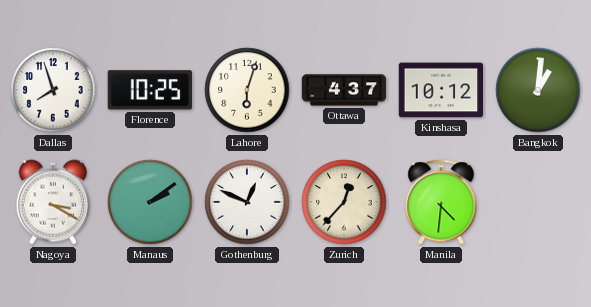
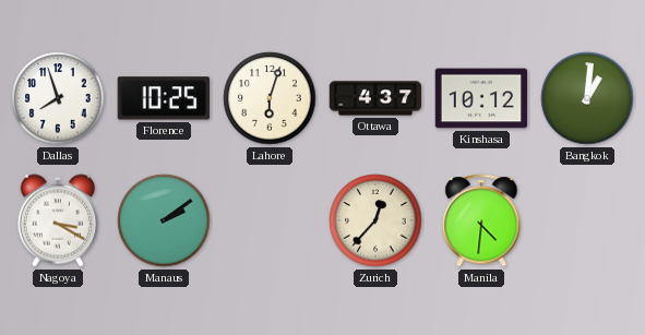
Gothenburg: 12:49 -> none
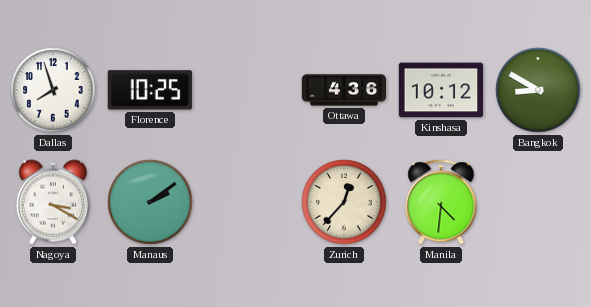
Lahore: 6:03 -> none
Ottawa: 4:37 -> 4:36
Bangkok: 1:01 -> 8:50
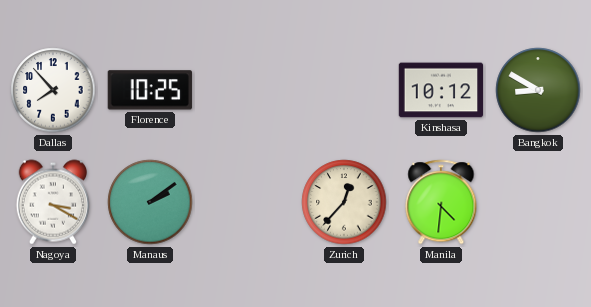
Dallas: 7:57 -> 7:53
Ottawa: 4:36 -> none
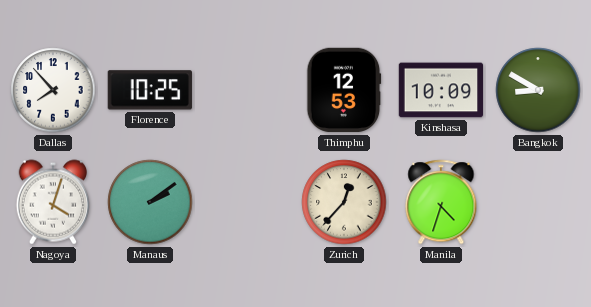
Thimphu: none -> 12:53
Kinshasa: 10:12 -> 10:09
Nagoya: 3:20 -> 4:03
Manila: 4:31 -> 4:33
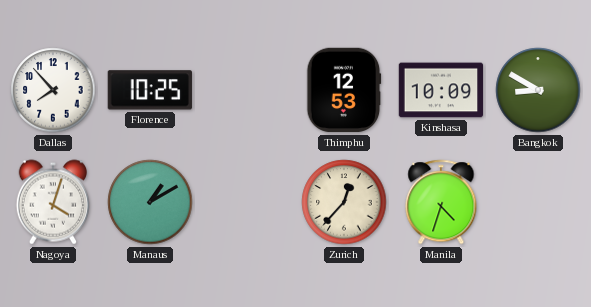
Manaus: 2:09 -> 1:10
